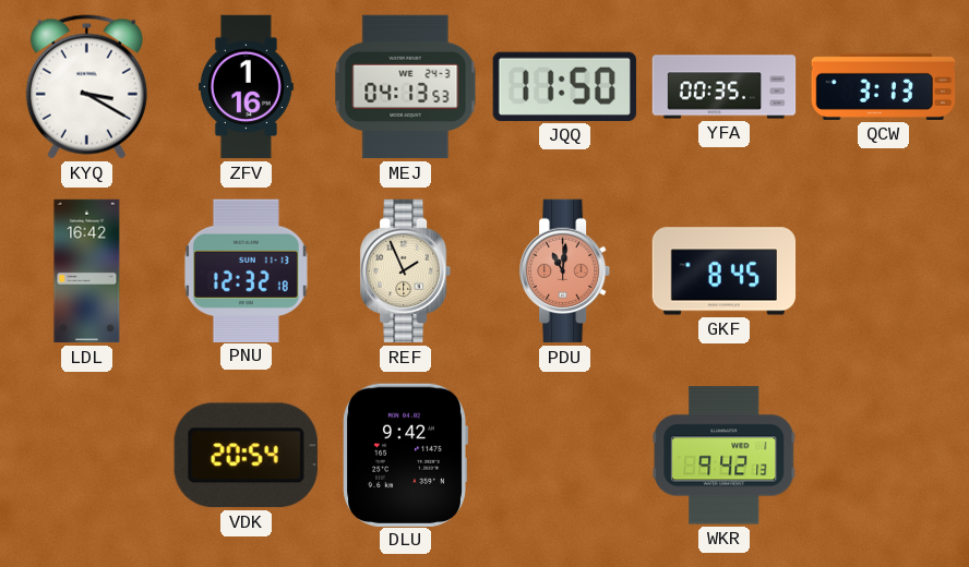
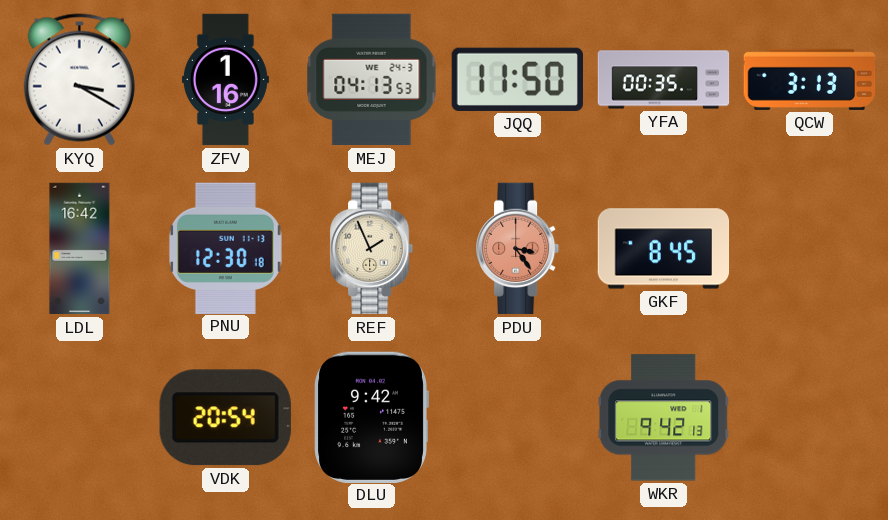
PNU: 12:32 -> 12:30
PDU: 11:01 -> 3:24
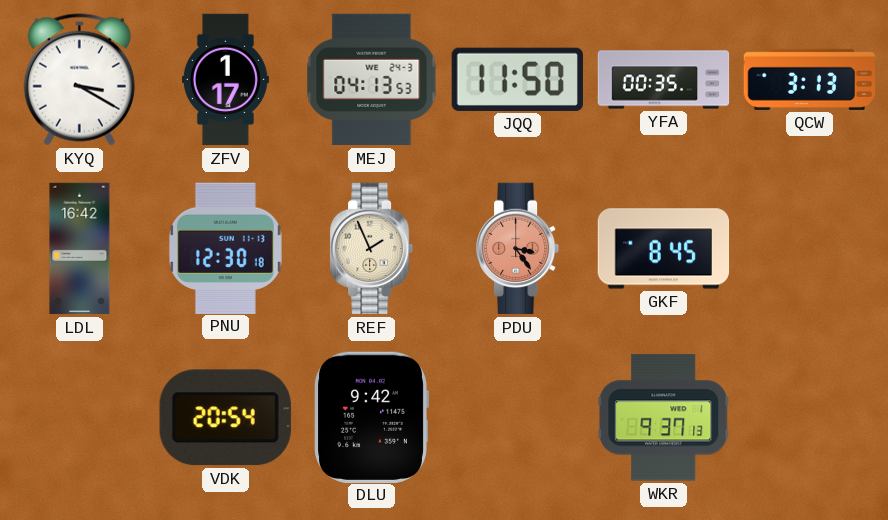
ZFV: 1:16 -> 1:17
WKR: 9:42 -> 9:37
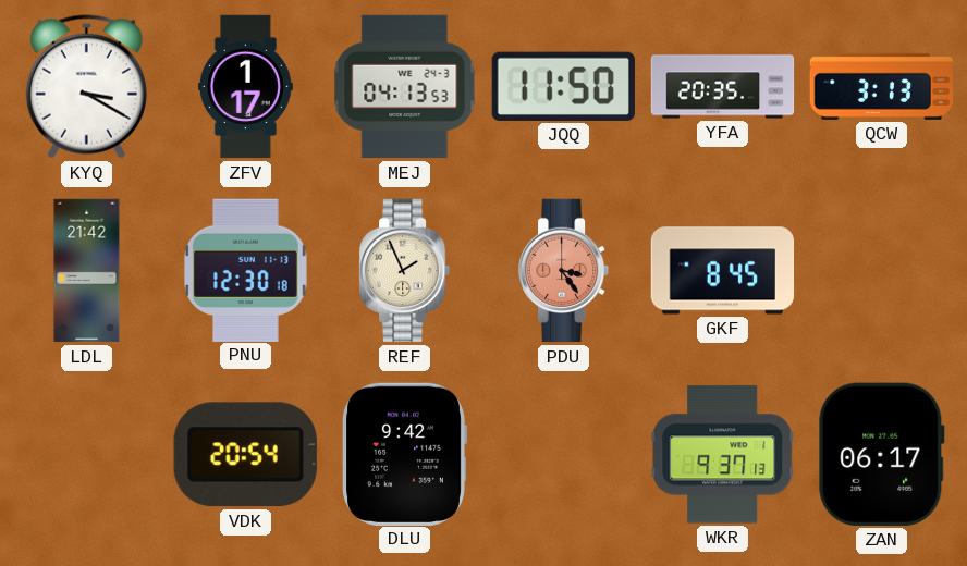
YFA: 00:35 -> 20:35
LDL: 16:42 -> 21:42
ZAN: none -> 06:17
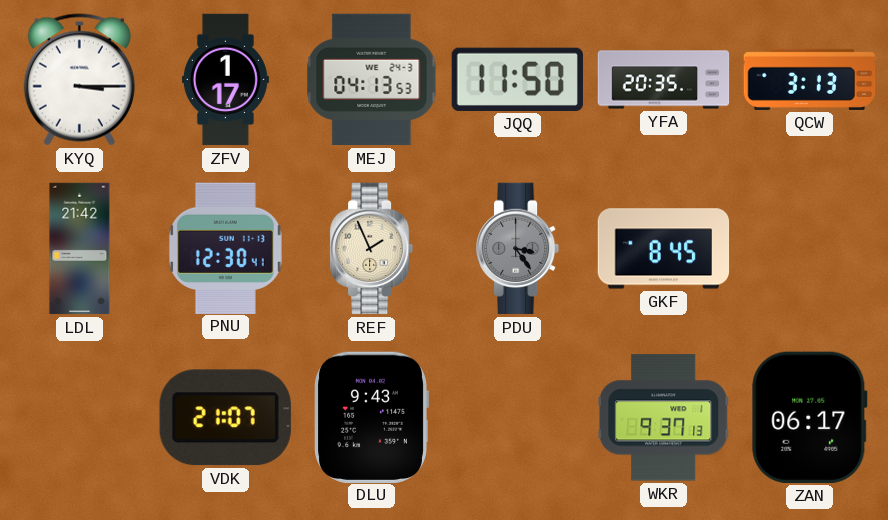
KYQ: 3:20 -> 3:15
PNU: 12:30:18 -> 12:30:41
PDU dial: salmon -> grey
VDK: 20:54 -> 21:07
DLU: 9:42 -> 9:43
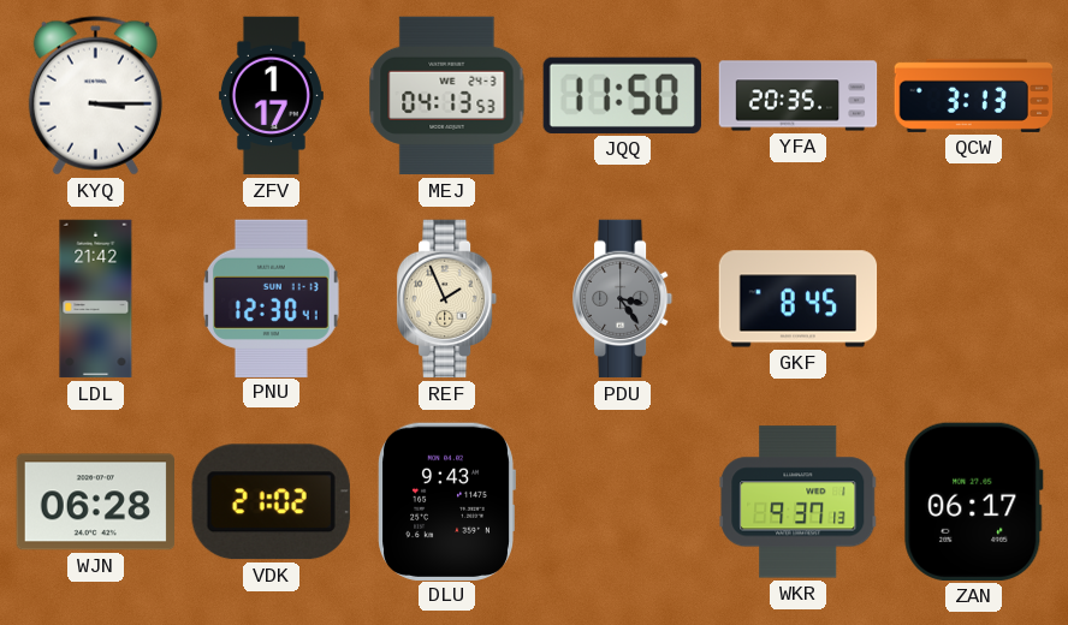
WJN: none -> 06:28
VDK: 21:07 -> 21:02
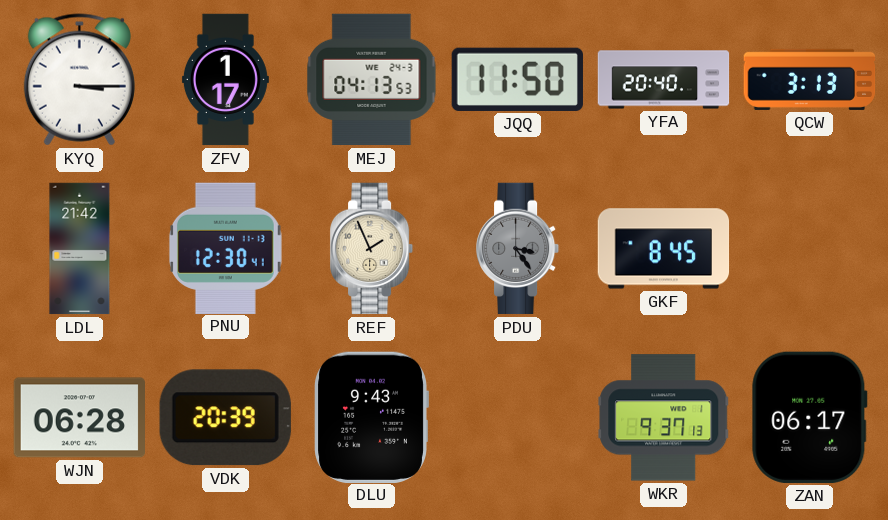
YFA: 20:35 -> 20:40
VDK: 21:02 -> 20:39
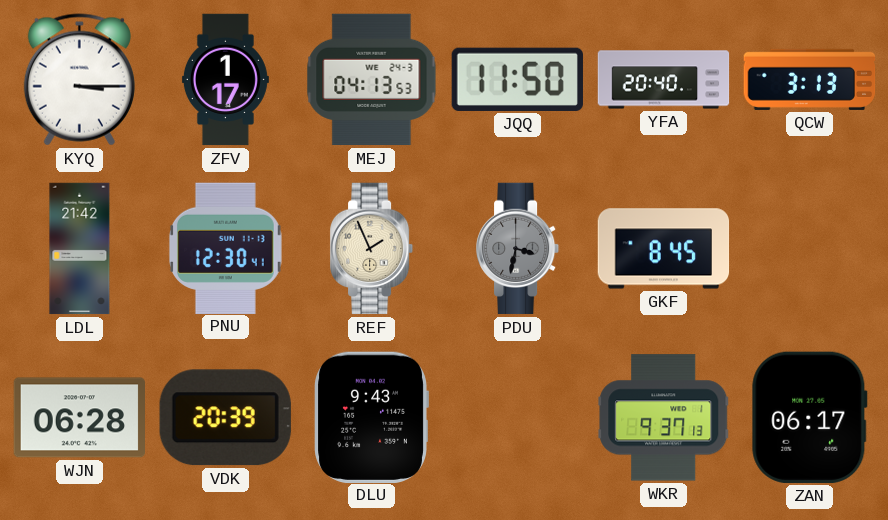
PDU: 3:24 -> 3:32
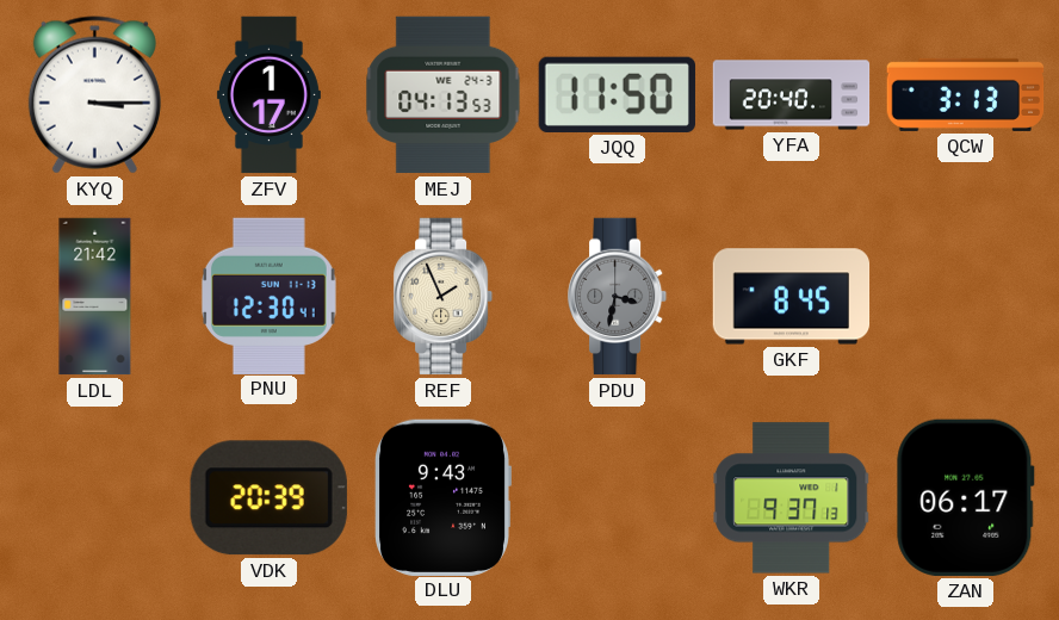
WJN: 06:28 -> none
